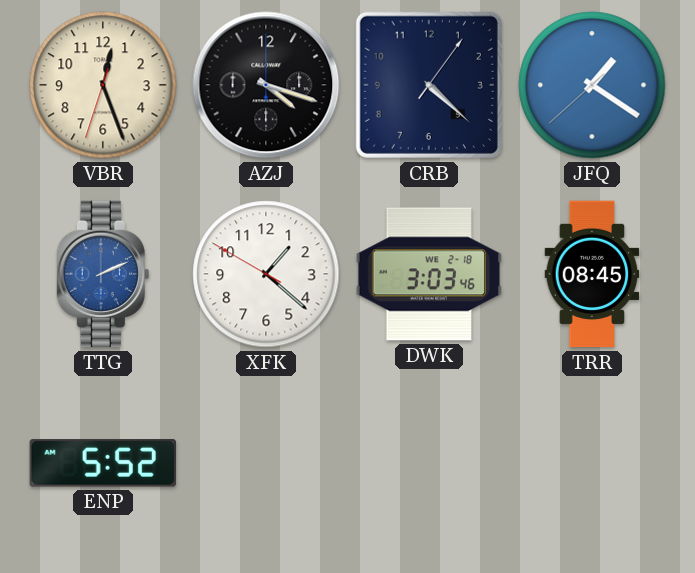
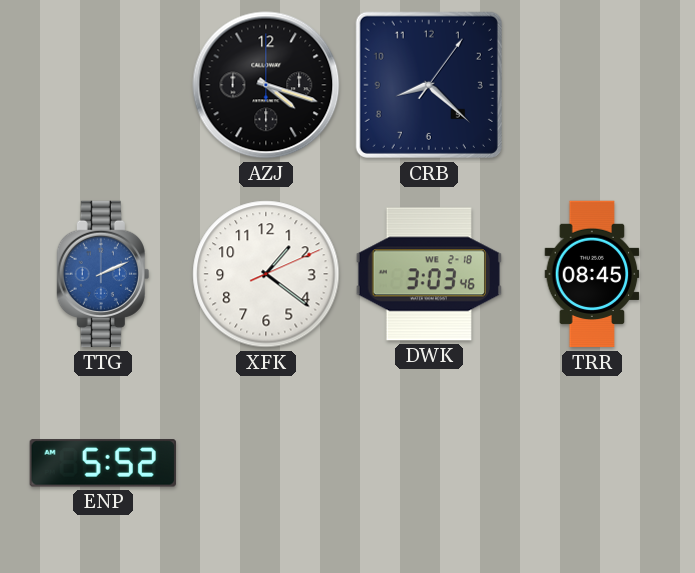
VBR: 12:26 -> none
CRB: 4:22 -> 8:22
JFQ: 1:20 -> none
XFK: 1:21:50 -> 1:21:11
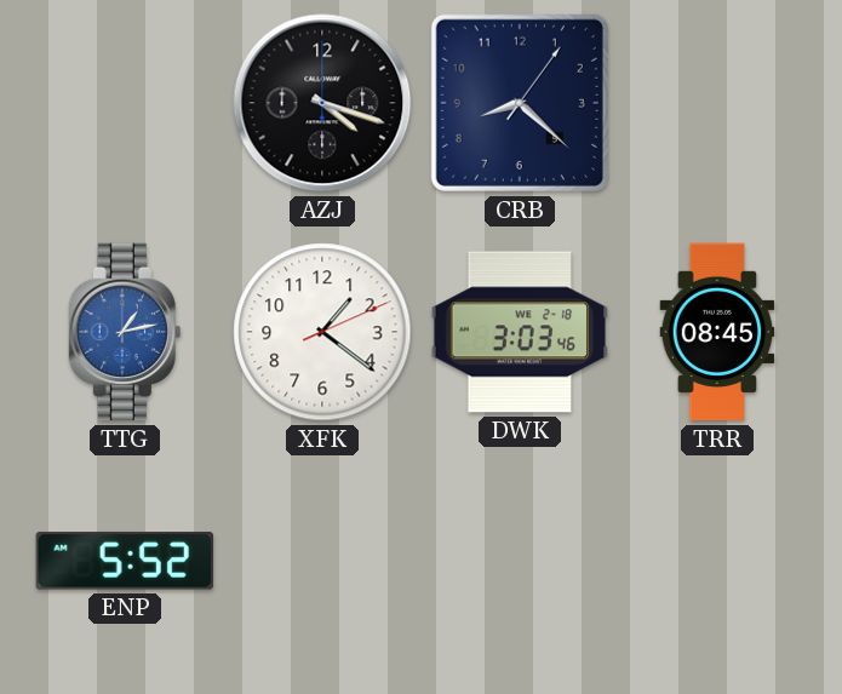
TTG: 2:11 -> 1:13
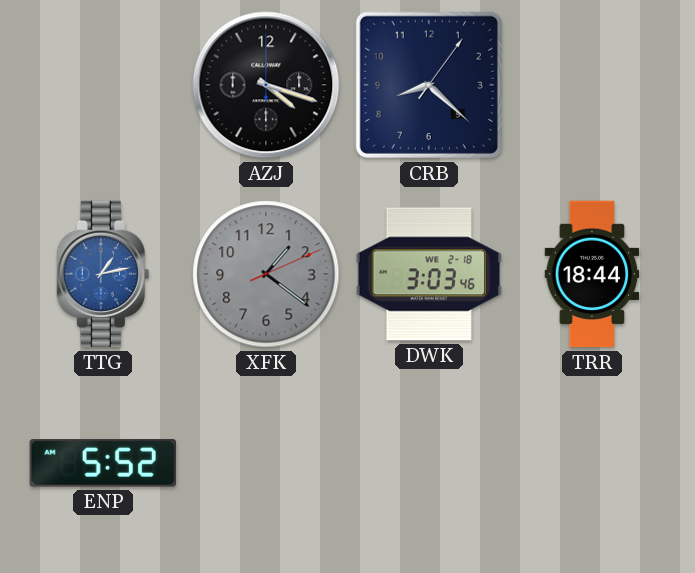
XFK dial: white -> grey
TRR: 08:45 -> 18:44
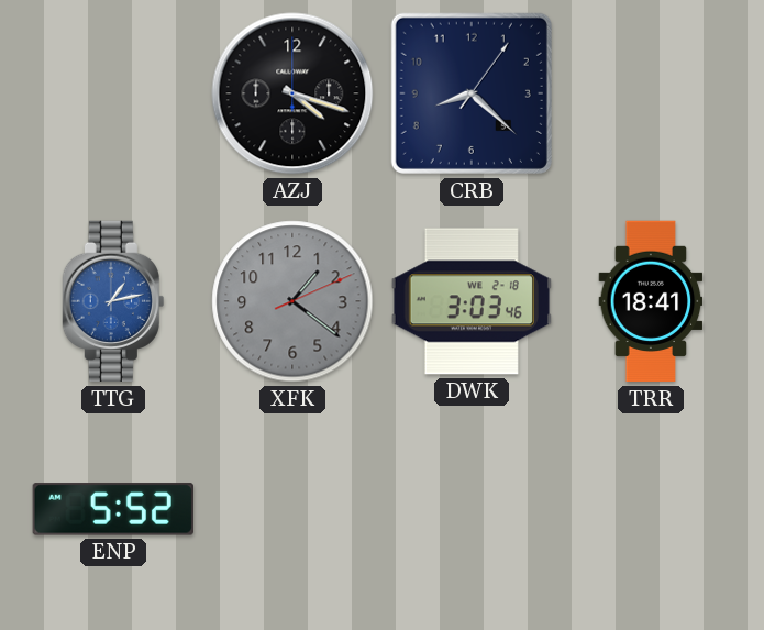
TRR: 18:44 -> 18:41
